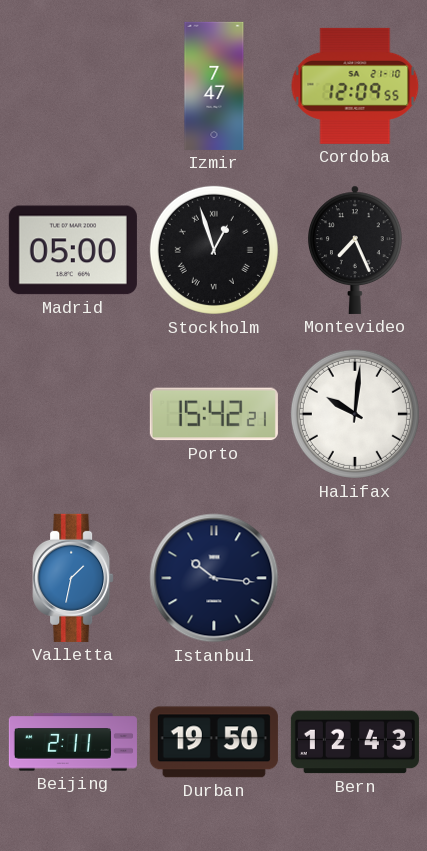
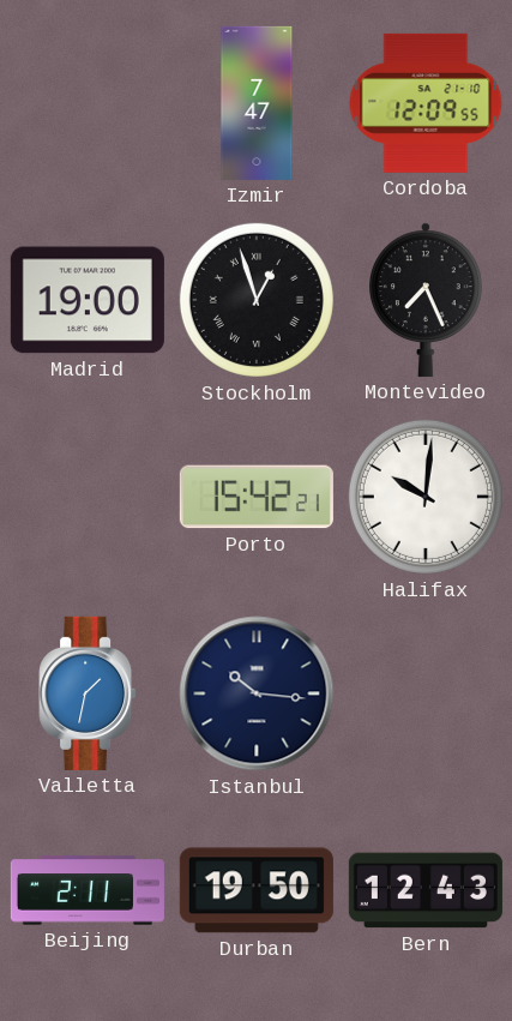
Madrid: 05:00 -> 19:00
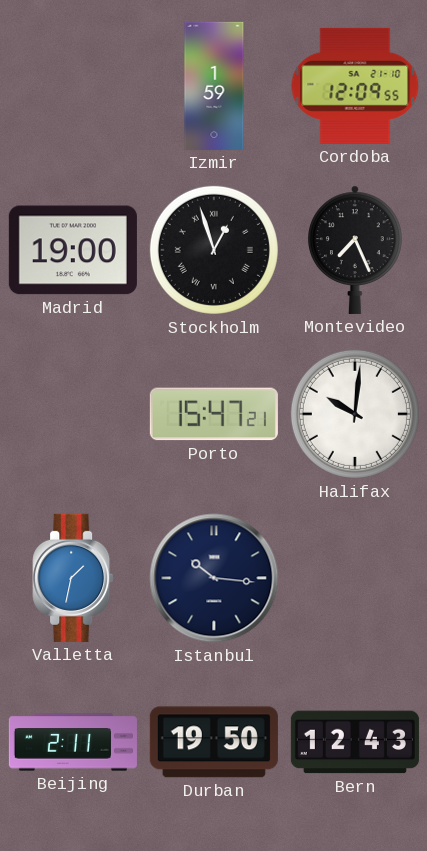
Izmir: 7:47 -> 1:59
Porto: 15:42 -> 15:47
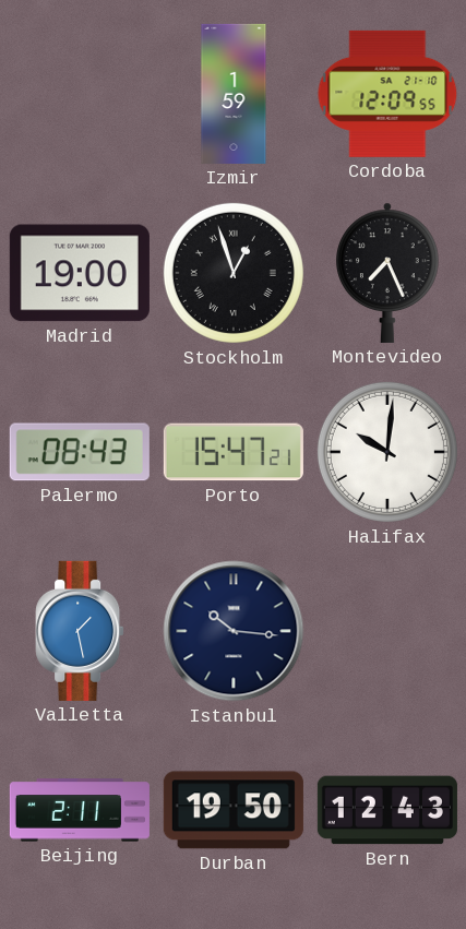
Palermo: none -> 08:43
Valletta: 1:32 -> 1:28
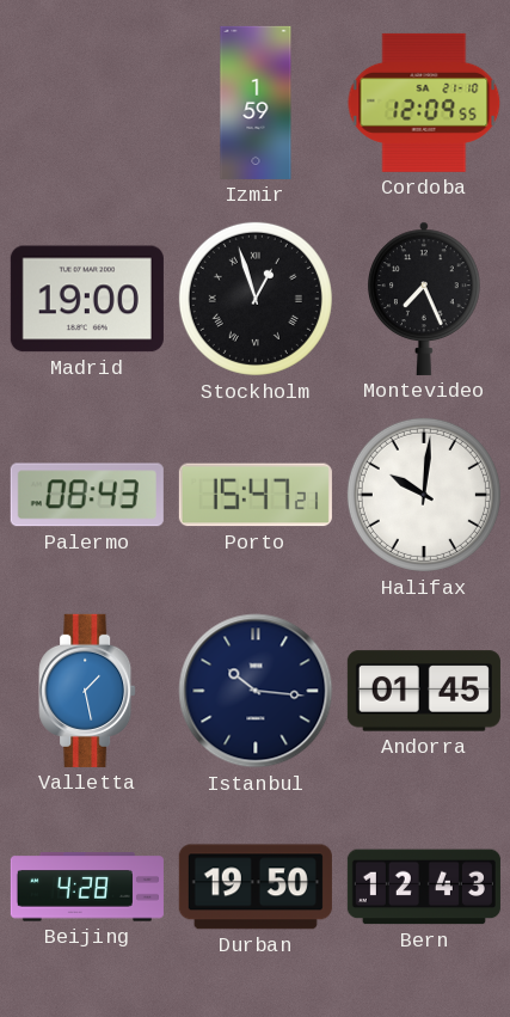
Andorra: none -> 01:45
Beijing: 2:11 -> 4:28
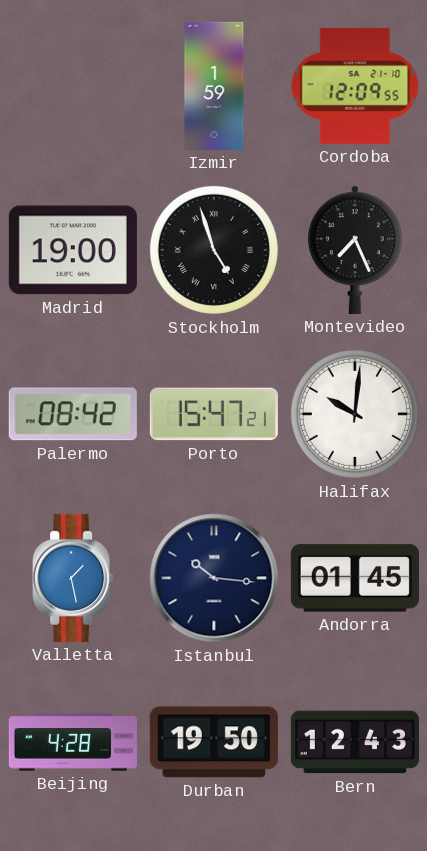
Stockholm: 12:57 -> 4:57
Palermo: 08:43 -> 08:42
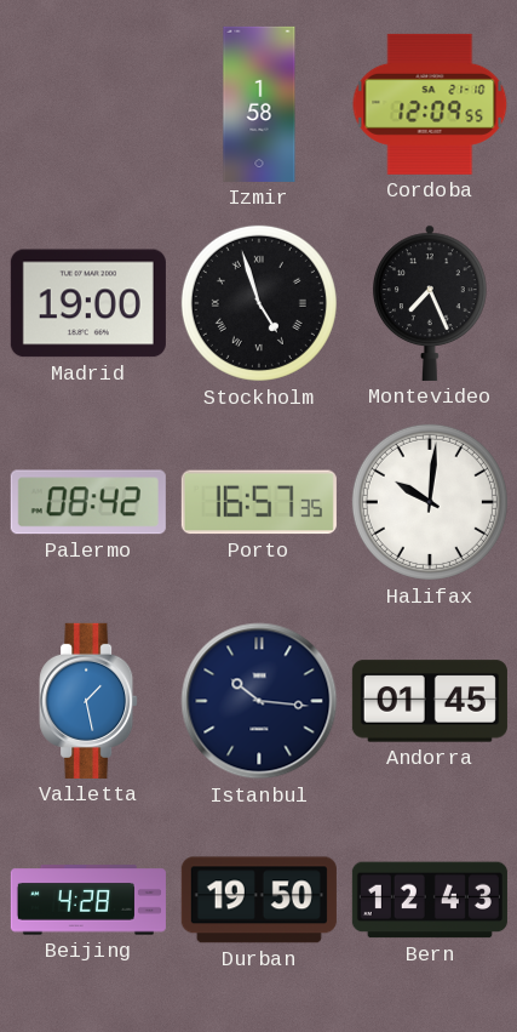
Izmir: 1:59 -> 1:58
Porto: 15:47 -> 16:57
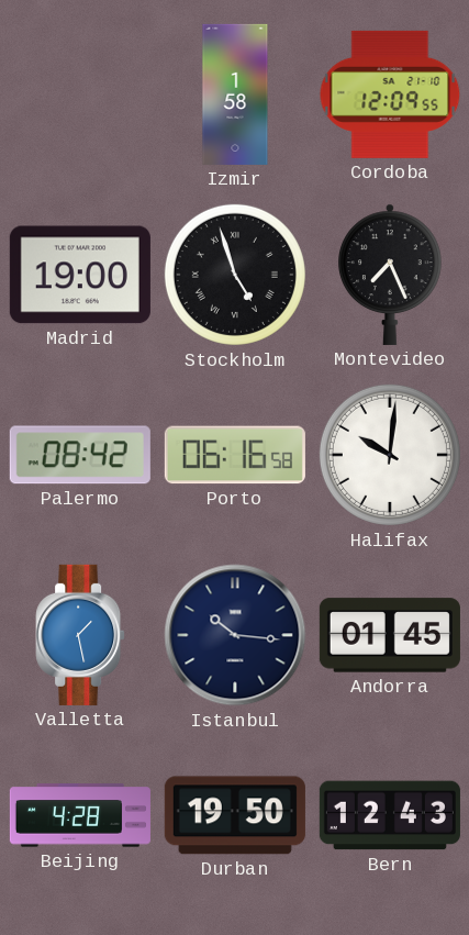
Porto: 16:57 -> 06:16
